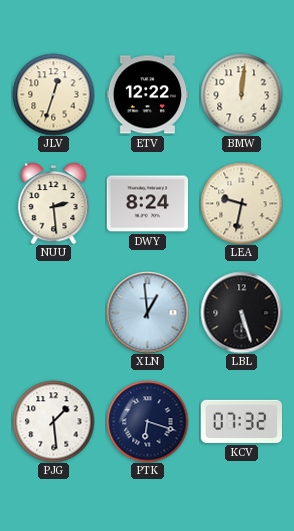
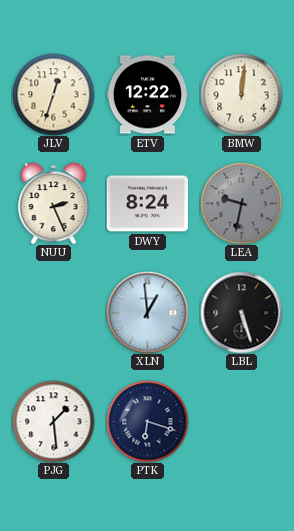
NUU: 2:29 -> 2:26
LEA dial: cream -> grey
KCV: 07:32 -> none
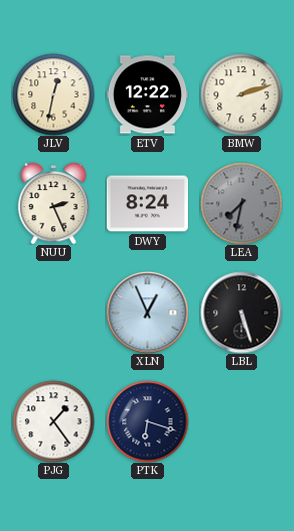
JLV: 12:33 -> 12:32
BMW: 12:01 -> 2:12
LEA: 9:32 -> 7:32
XLN: 12:59 -> 12:56
PJG: 1:29 -> 1:24
